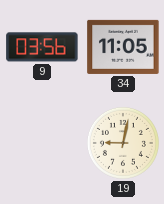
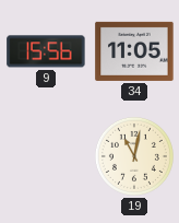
9: 03:56 -> 15:56
19: 9:02 -> 11:02
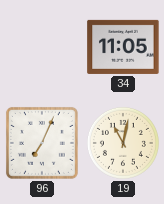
9: 15:56 -> none
96: none -> 7:04
